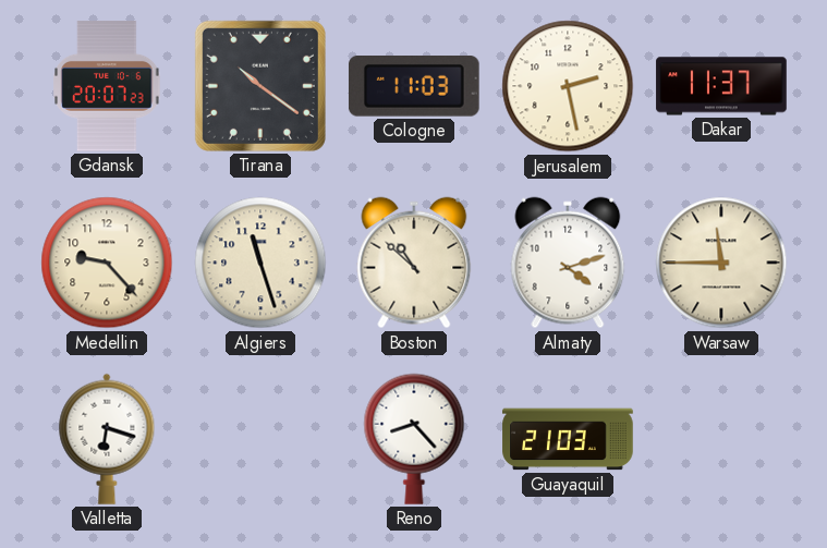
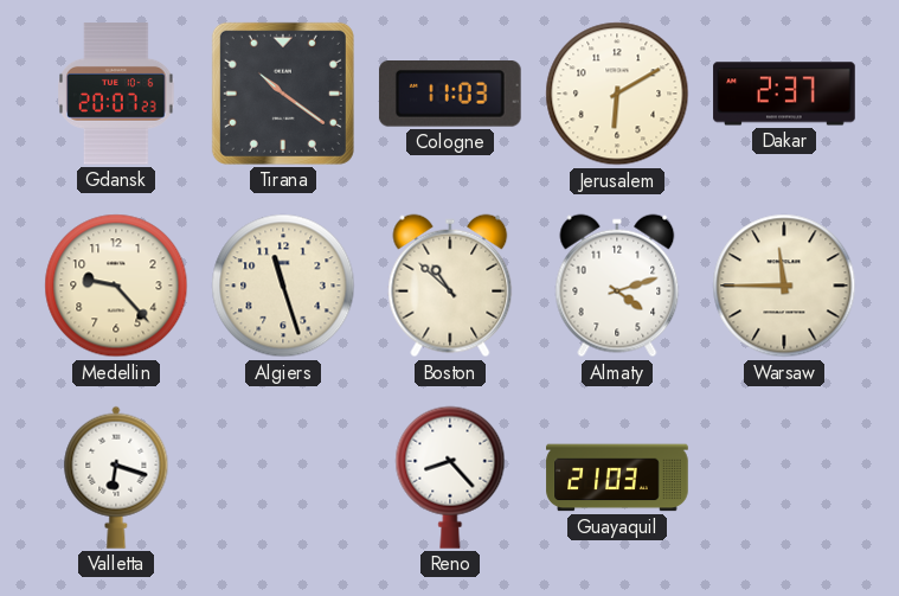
Jerusalem: 2:28 -> 6:10
Dakar: 11:37 -> 2:37
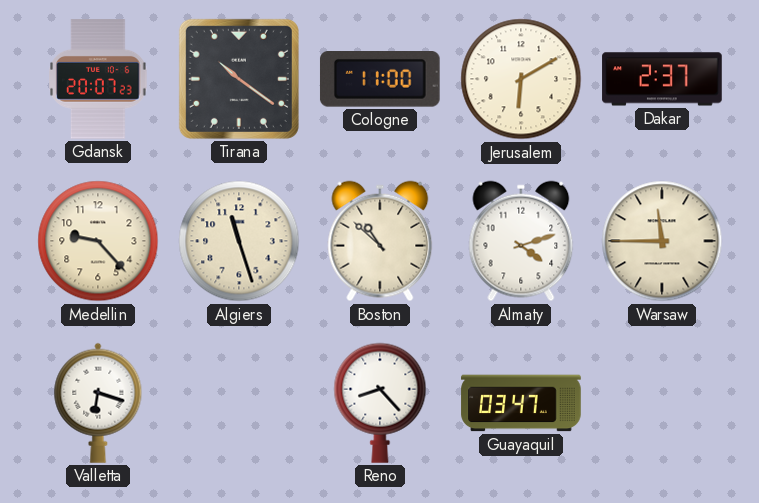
Cologne: 11:03 -> 11:00
Guayaquil: 21:03 -> 03:47
